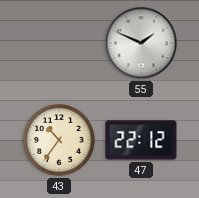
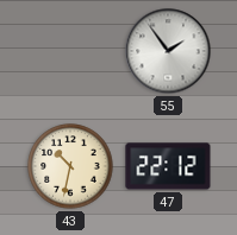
55: 1:49 -> 1:54
43: 10:36 -> 10:32
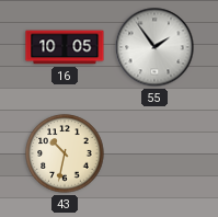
16: none -> 10:05
47: 22:12 -> none
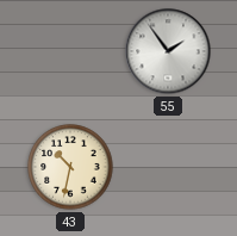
16: 10:05 -> none
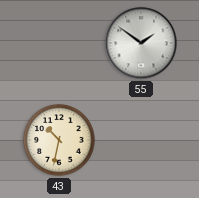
55: 1:54 -> 1:51
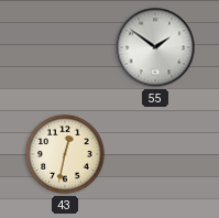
43: 10:32 -> 12:32
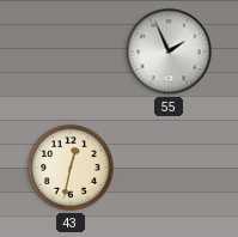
55: 1:51 -> 1:56
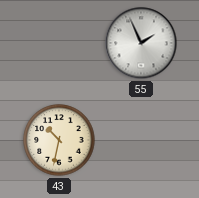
43: 12:32 -> 10:32
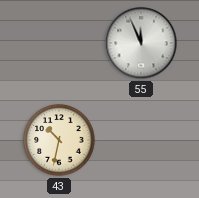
55: 1:56 -> 11:56
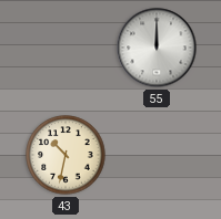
55: 11:56 -> 12:00
